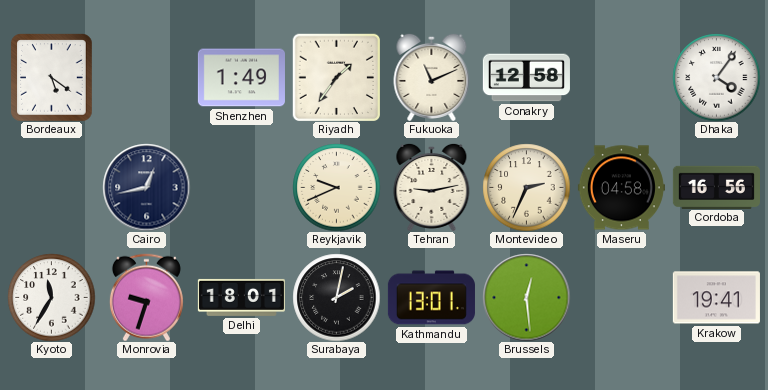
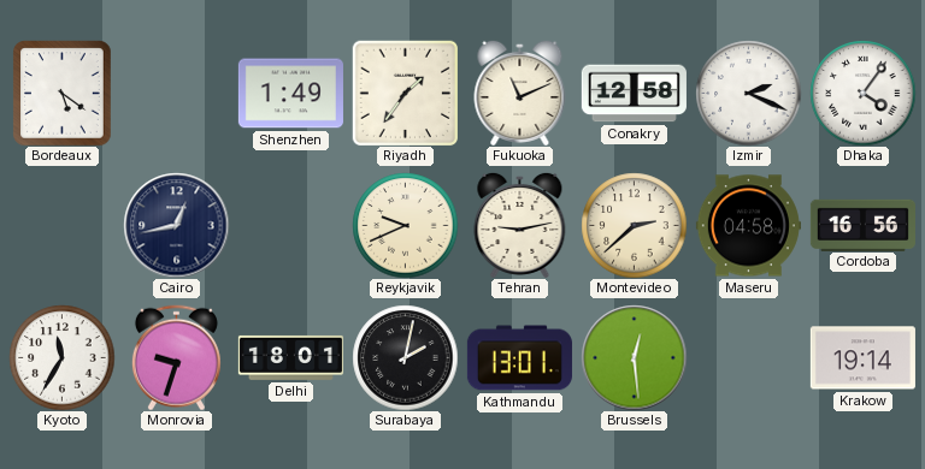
Izmir: none -> 2:19
Montevideo: 2:34 -> 2:38
Krakow: 19:41 -> 19:14
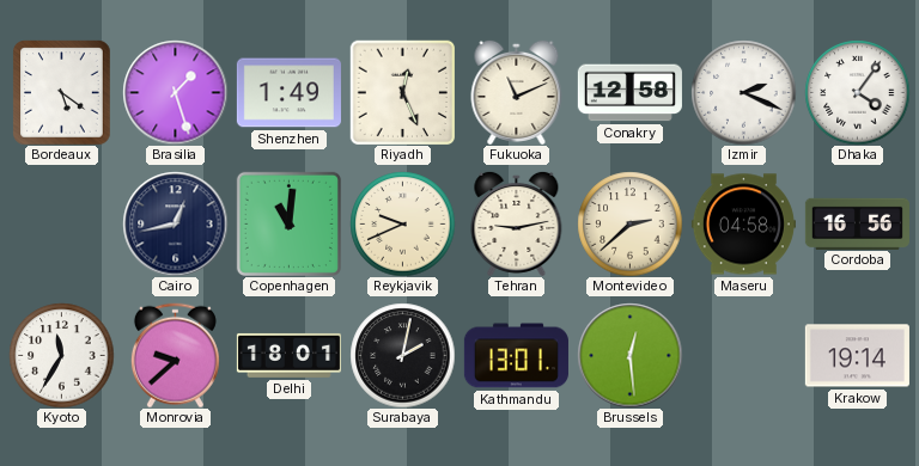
Brasilia: none -> 1:27
Riyadh: 1:36 -> 12:26
Copenhagen: none -> 11:01
Monrovia: 9:33 -> 9:38
